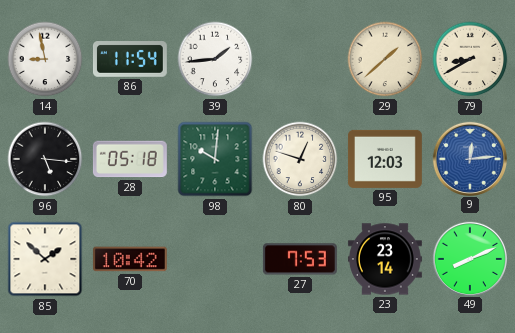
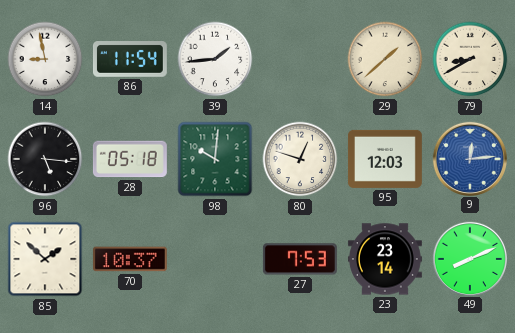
70: 10:42 -> 10:37
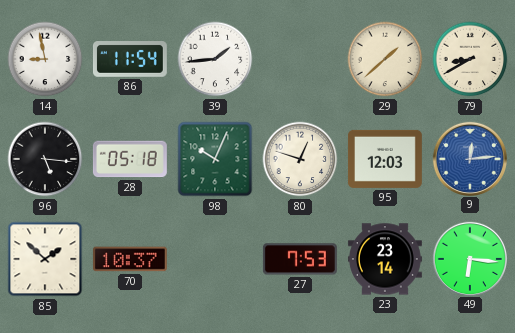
98: 10:01 -> 10:04
49: 8:11 -> 6:16
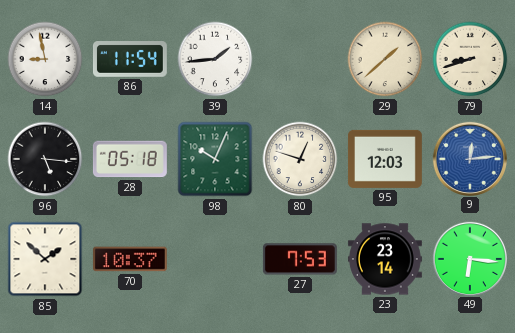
79: 8:40 -> 8:42
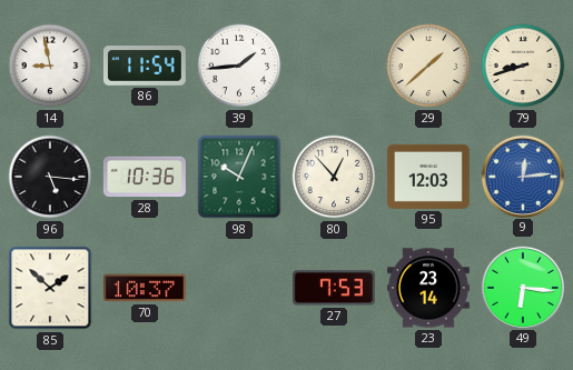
28: 05:18 -> 10:36
80: 12:48 -> 12:53
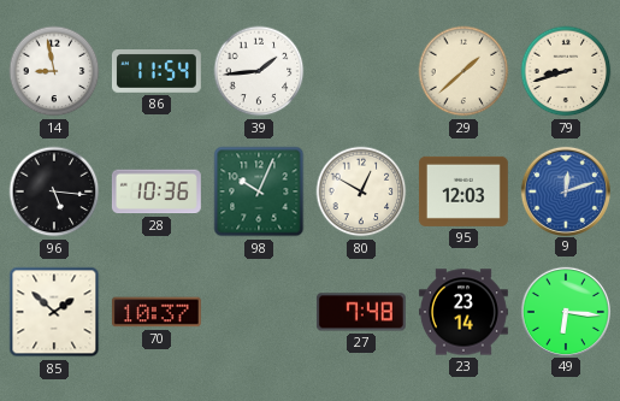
80: 12:53 -> 12:50
9: 12:14 -> 12:12
27: 7:53 -> 7:48
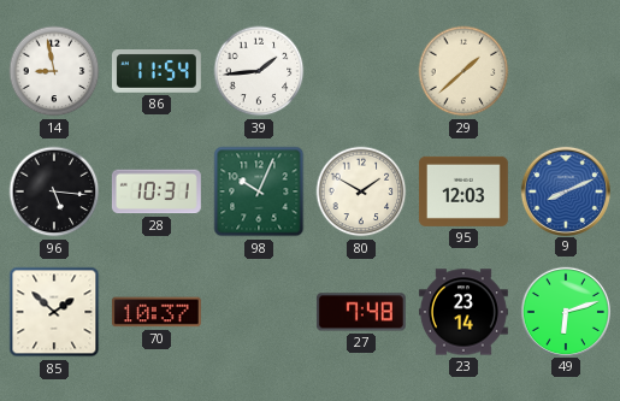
79: 8:42 -> none
28: 10:36 -> 10:31
80: 12:50 -> 1:50
9: 12:12 -> 8:11
49: 6:16 -> 6:12
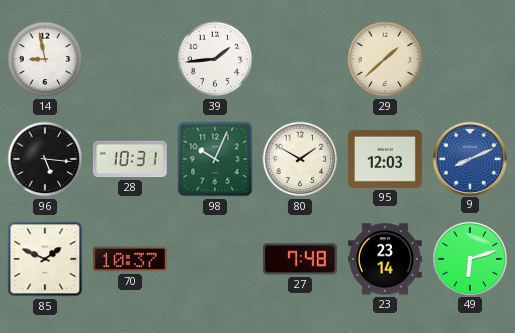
86: 11:54 -> none
85: 1:52 -> 1:49
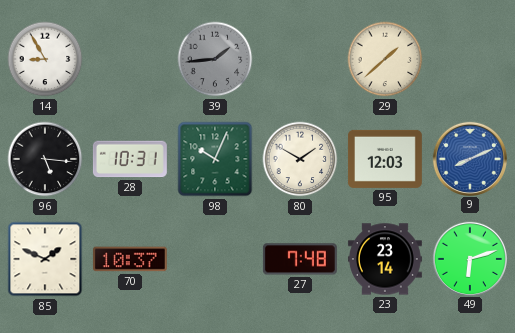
14: 8:58 -> 8:55
39 dial: white -> grey
